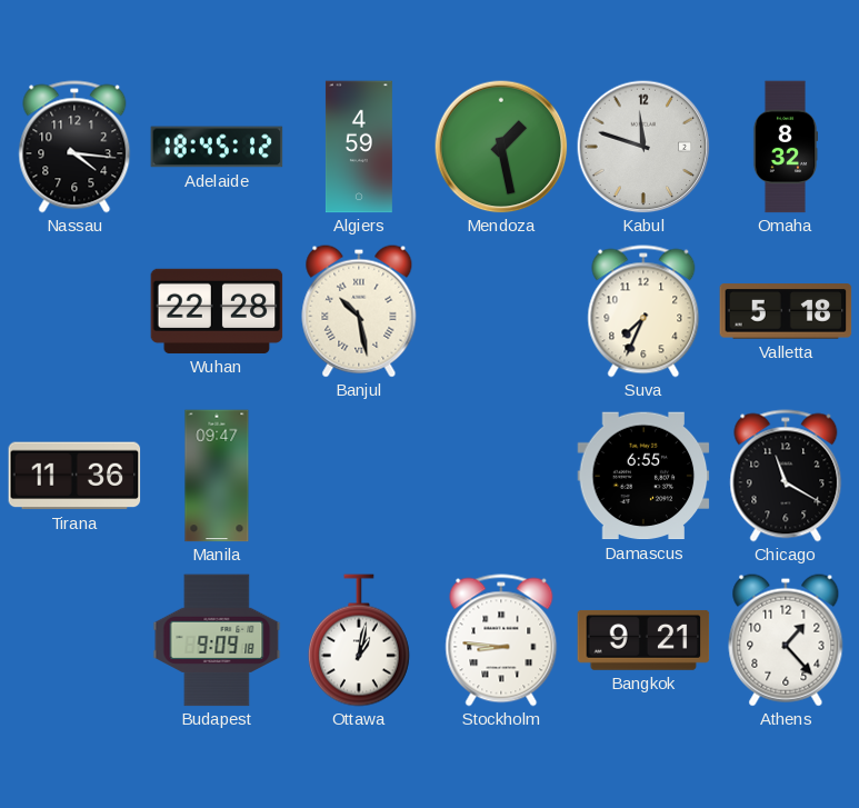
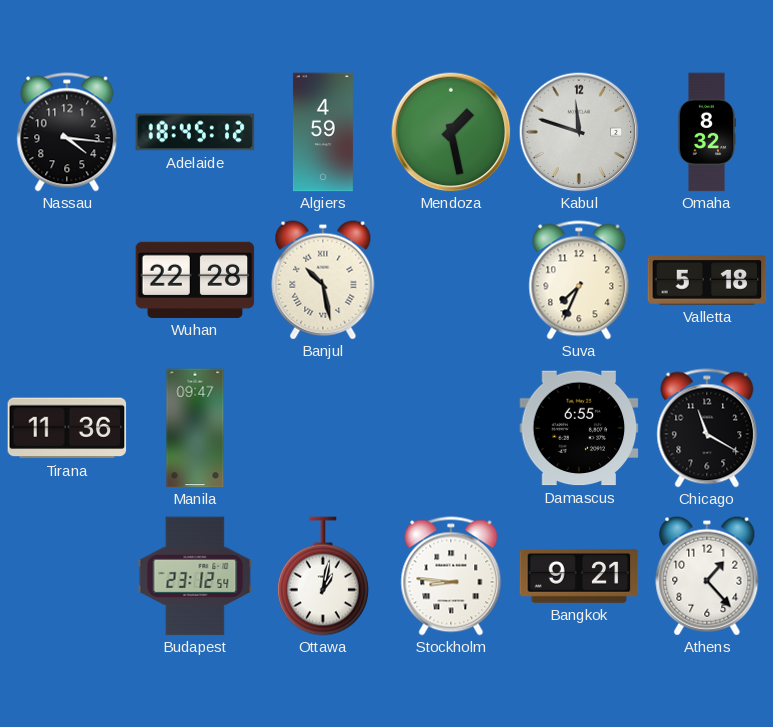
Budapest: 9:09 -> 23:12
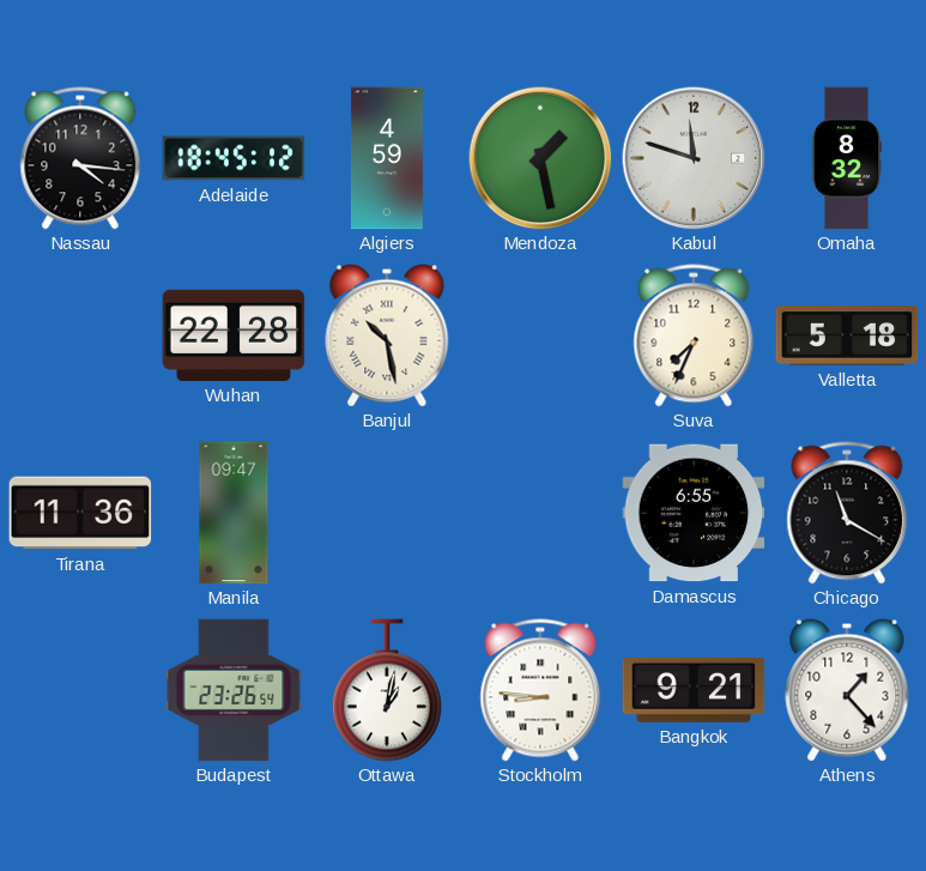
Budapest: 23:12 -> 23:26
